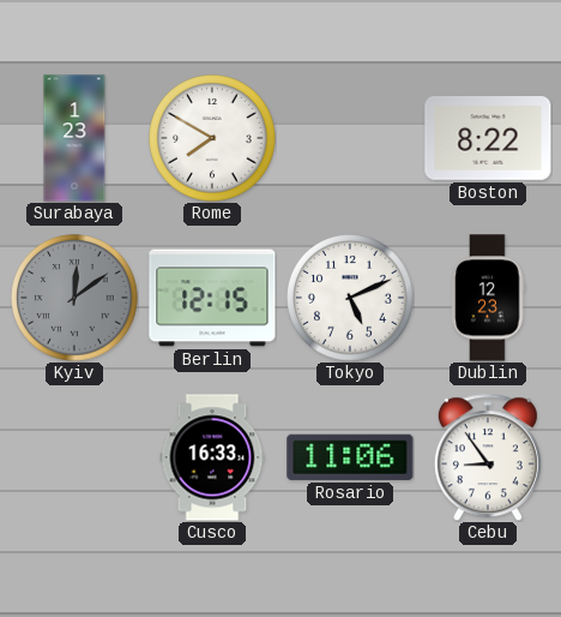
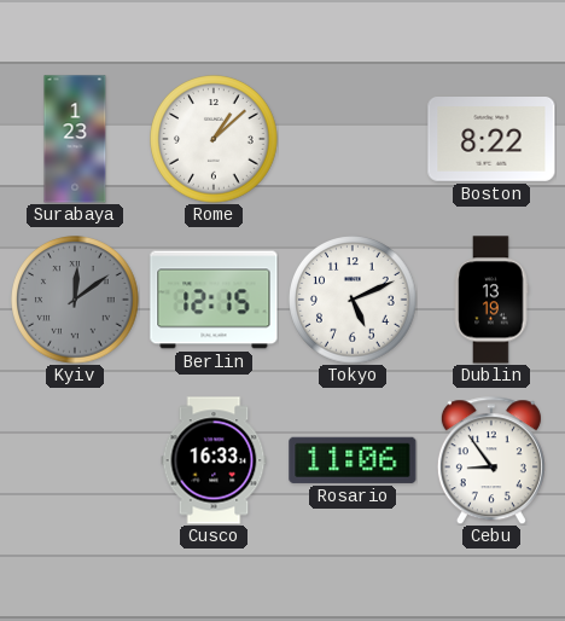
Rome: 7:50 -> 1:08
Dublin: 12:23 -> 13:19
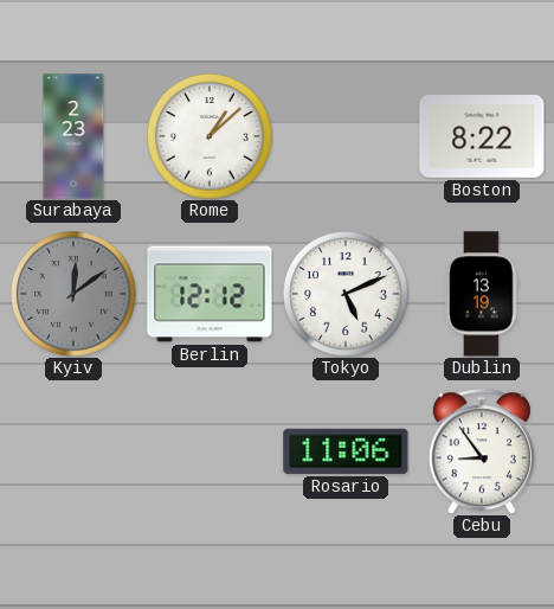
Surabaya: 1:23 -> 2:23
Berlin: 12:15 -> 12:12
Cusco: 16:33 -> none
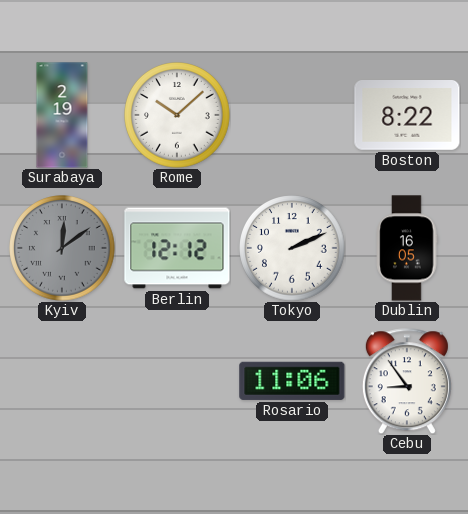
Surabaya: 2:23 -> 2:19
Rome: 1:08 -> 10:08
Tokyo: 5:11 -> 2:11
Dublin: 13:19 -> 16:05
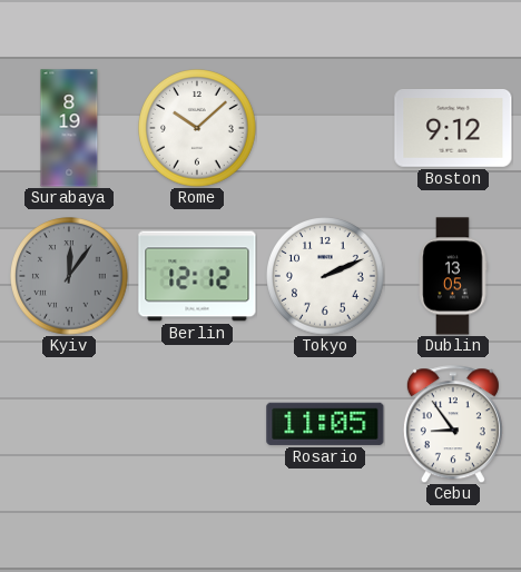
Surabaya: 2:19 -> 8:19
Boston: 8:22 -> 9:12
Kyiv: 12:09 -> 12:06
Dublin: 16:05 -> 13:05
Rosario: 11:06 -> 11:05
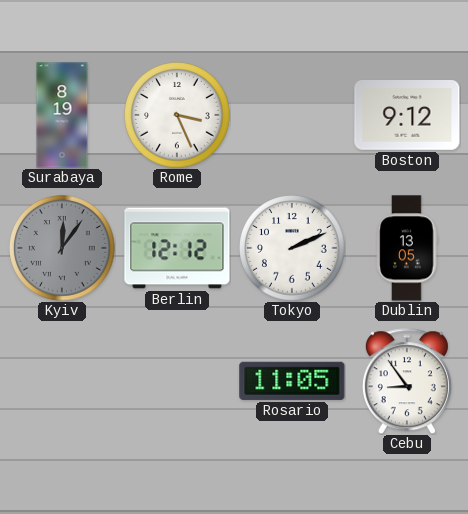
Rome: 10:08 -> 3:26
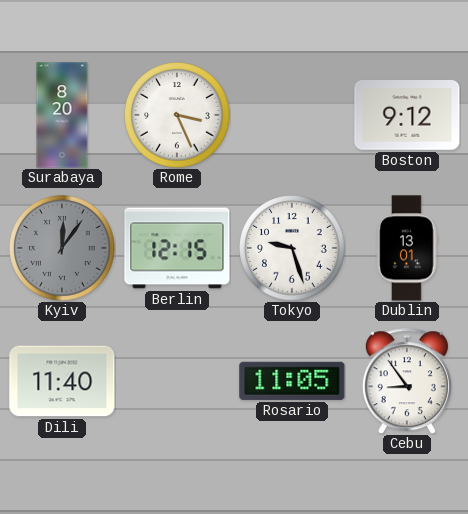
Surabaya: 8:19 -> 8:20
Berlin: 12:12 -> 12:15
Tokyo: 2:11 -> 9:27
Dublin: 13:05 -> 13:01
Dili: none -> 11:40
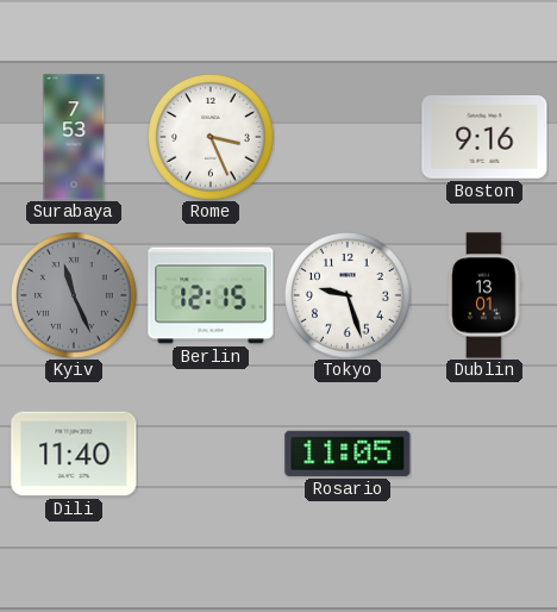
Surabaya: 8:20 -> 7:53
Boston: 9:12 -> 9:16
Kyiv: 12:06 -> 11:26
Cebu: 8:54 -> none
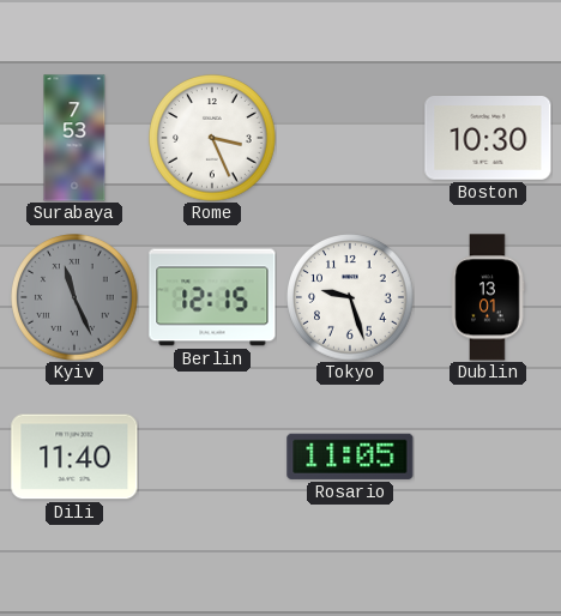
Boston: 9:16 -> 10:30
